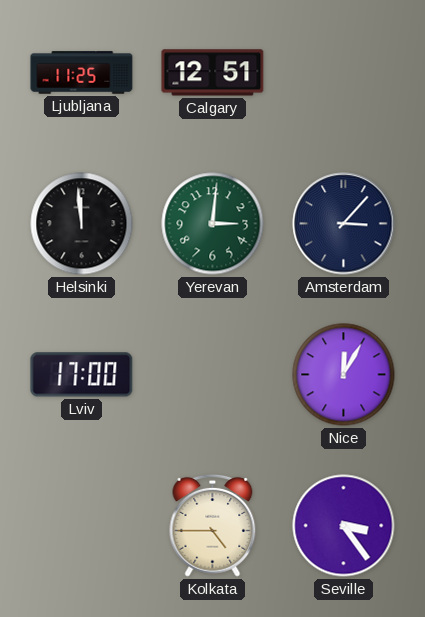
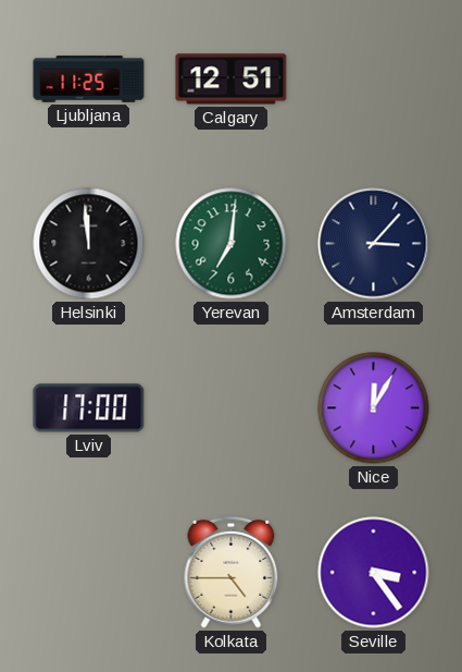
Yerevan: 3:01 -> 7:01
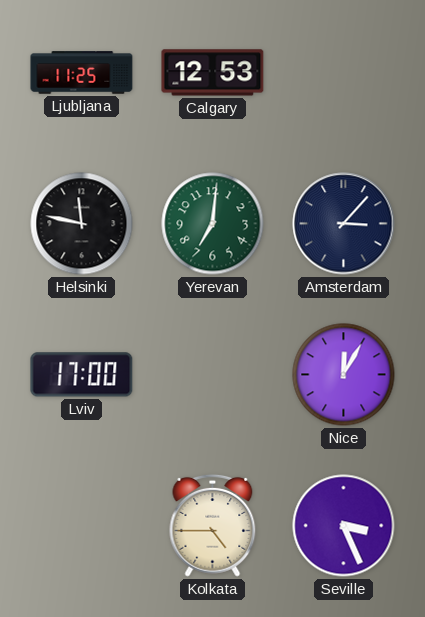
Calgary: 12:51 -> 12:53
Helsinki: 11:59 -> 11:47
Seville: 3:24 -> 3:26
